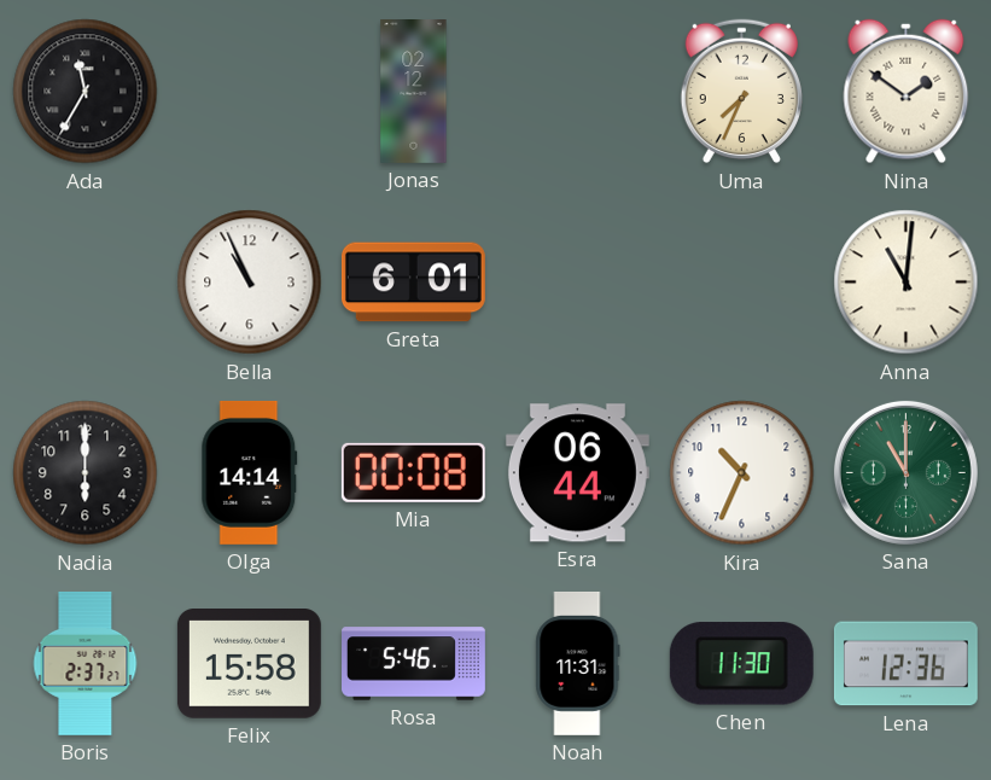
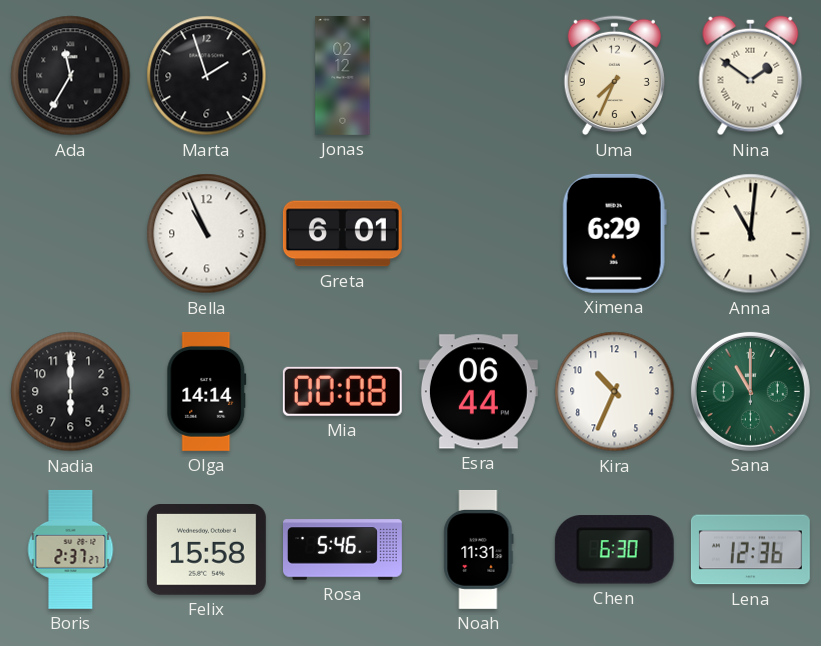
Marta: none -> 1:57
Ximena: none -> 6:29
Chen: 11:30 -> 6:30
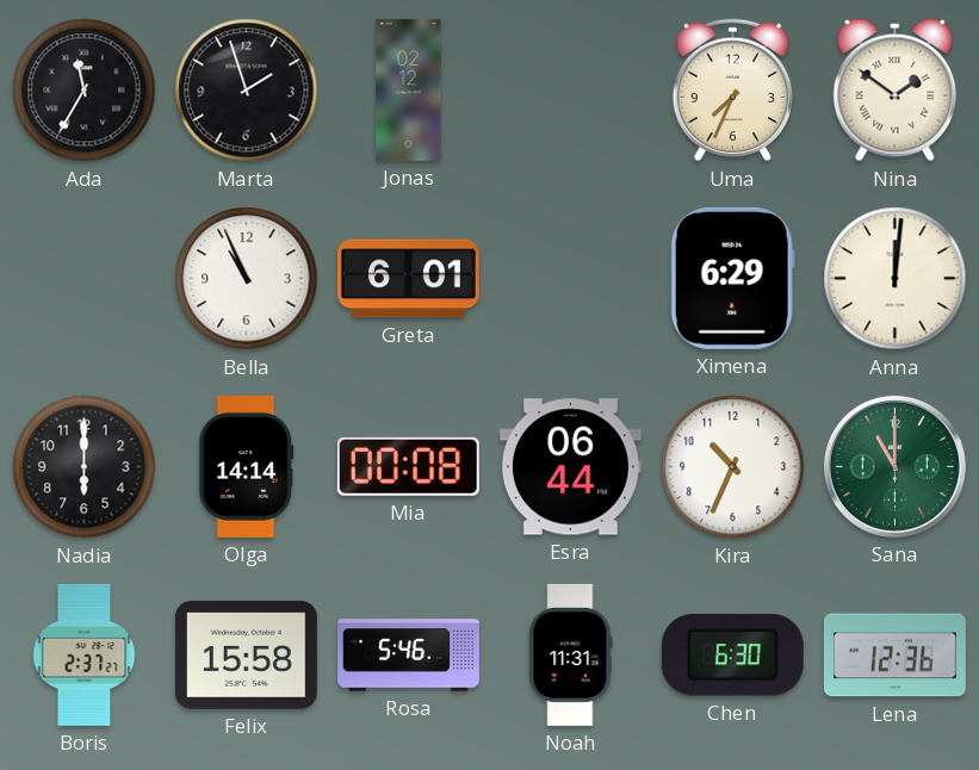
Anna: 11:01 -> 12:01
